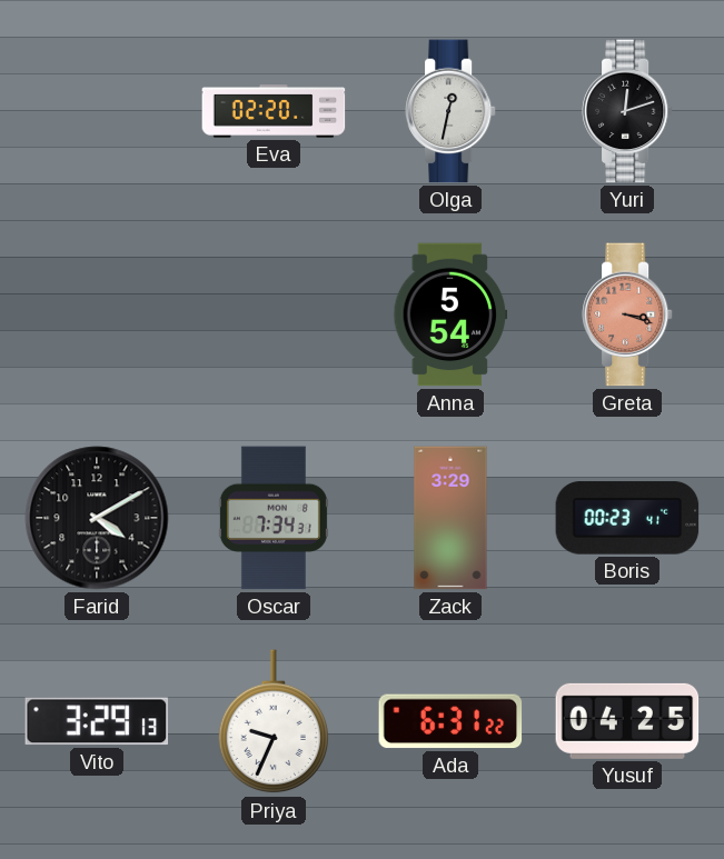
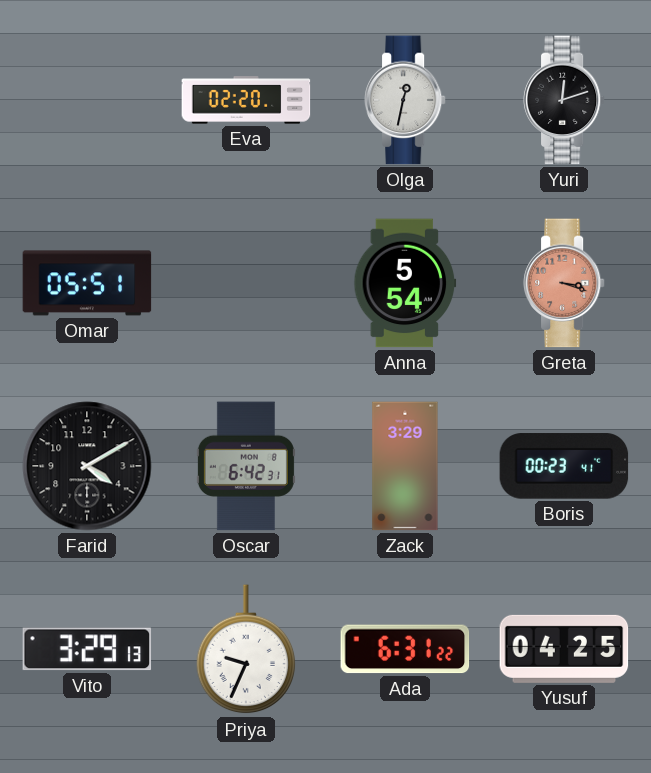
Omar: none -> 05:51
Oscar: 7:34 -> 6:42
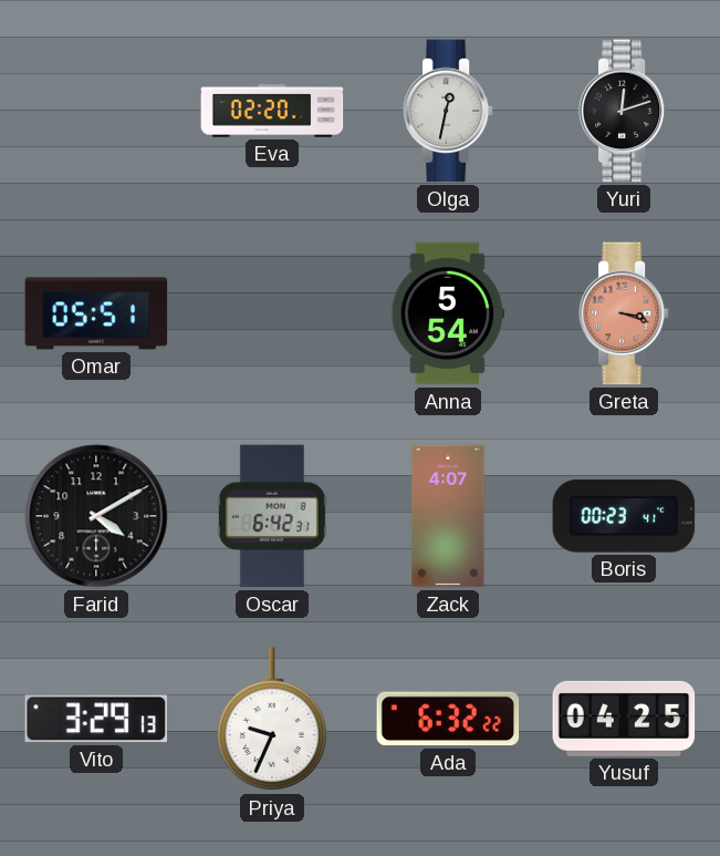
Zack: 3:29 -> 4:07
Ada: 6:31 -> 6:32
